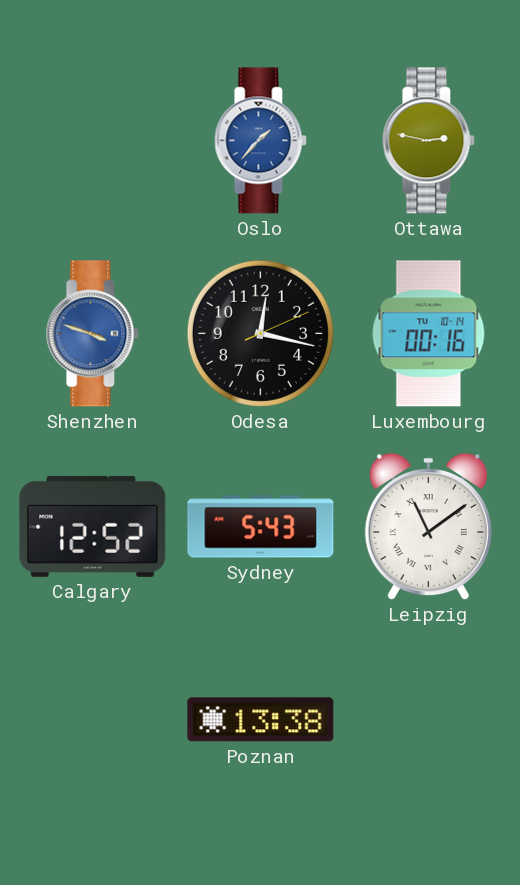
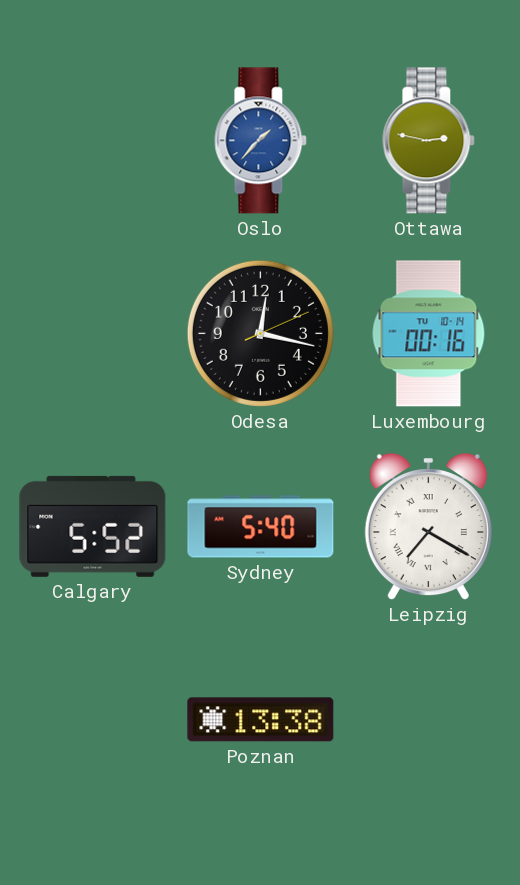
Shenzhen: 3:48 -> none
Calgary: 12:52 -> 5:52
Sydney: 5:43 -> 5:40
Leipzig: 11:09 -> 7:20
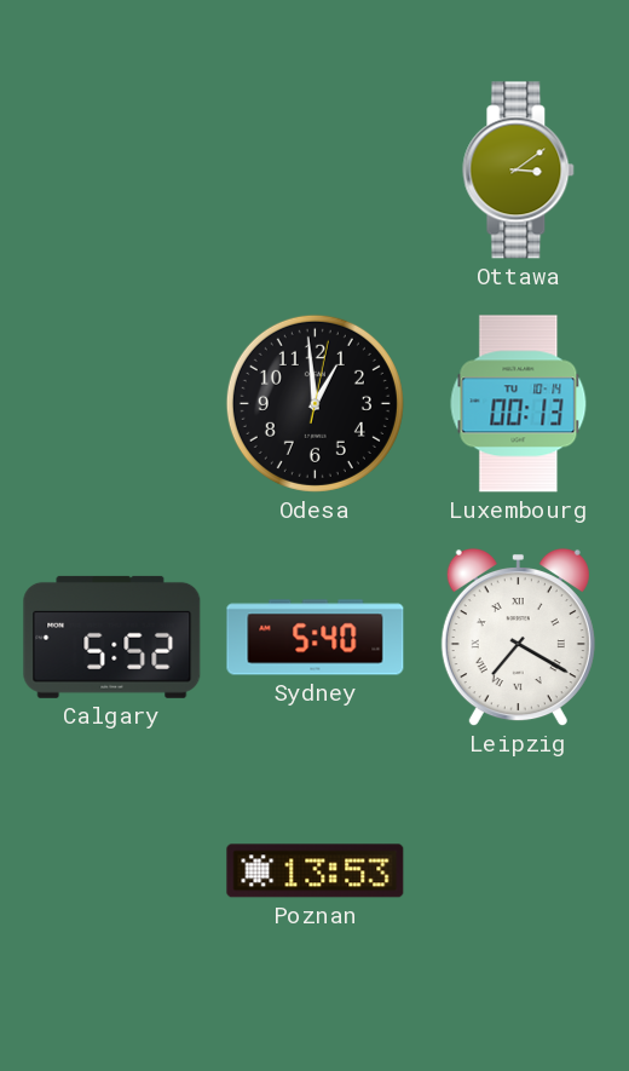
Oslo: 1:37 -> none
Ottawa: 2:47 -> 3:09
Odesa: 12:17 -> 12:59
Luxembourg: 00:16 -> 00:13
Poznan: 13:38 -> 13:53
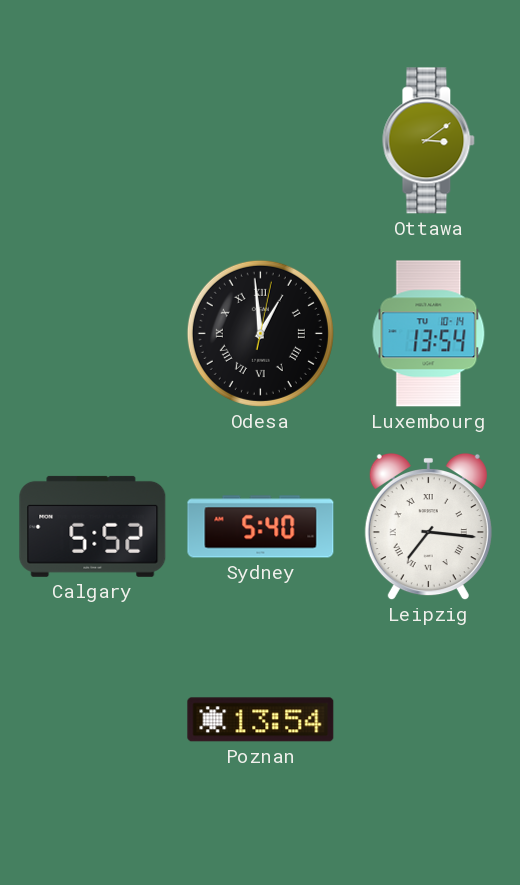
Odesa numerals: Arabic -> Roman
Luxembourg: 00:13 -> 13:54
Leipzig: 7:20 -> 7:16
Poznan: 13:53 -> 13:54
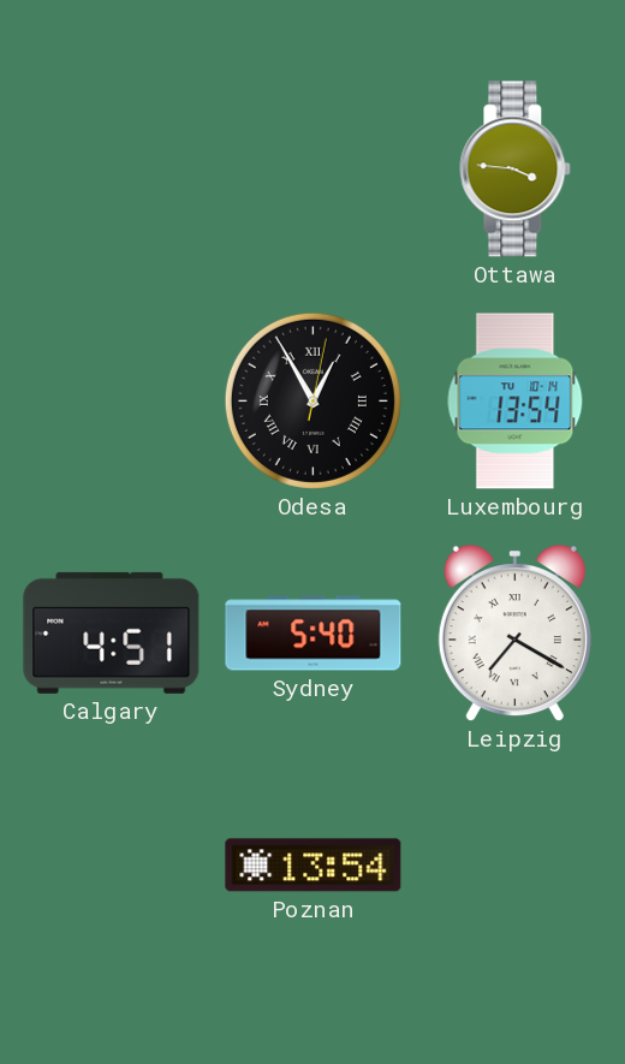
Ottawa: 3:09 -> 3:46
Odesa: 12:59 -> 12:55
Calgary: 5:52 -> 4:51
Leipzig: 7:16 -> 7:20
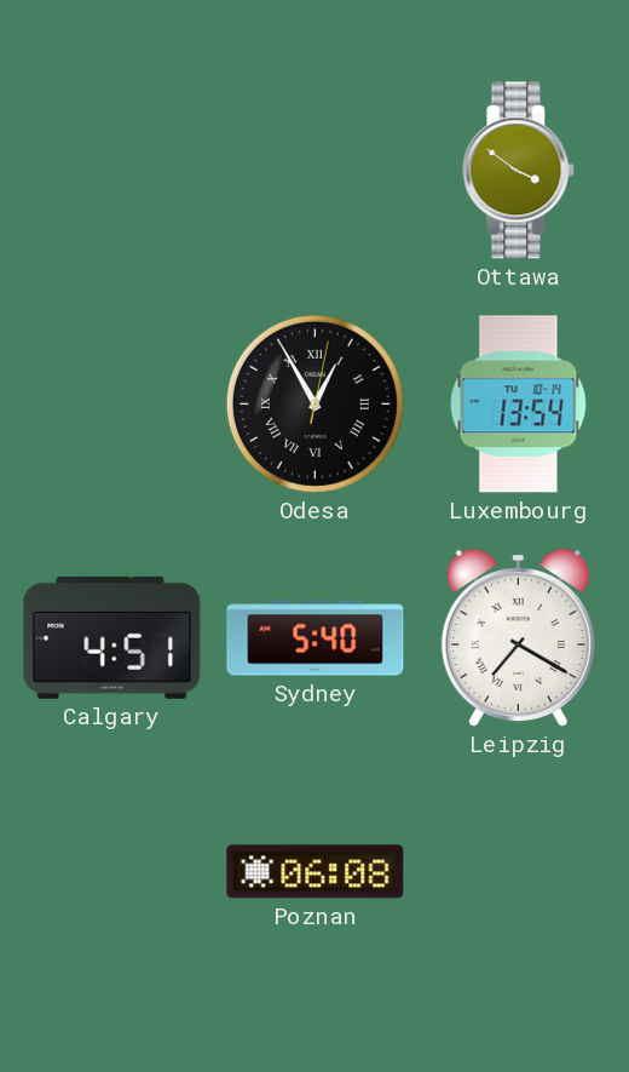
Ottawa: 3:46 -> 3:51
Poznan: 13:54 -> 06:08
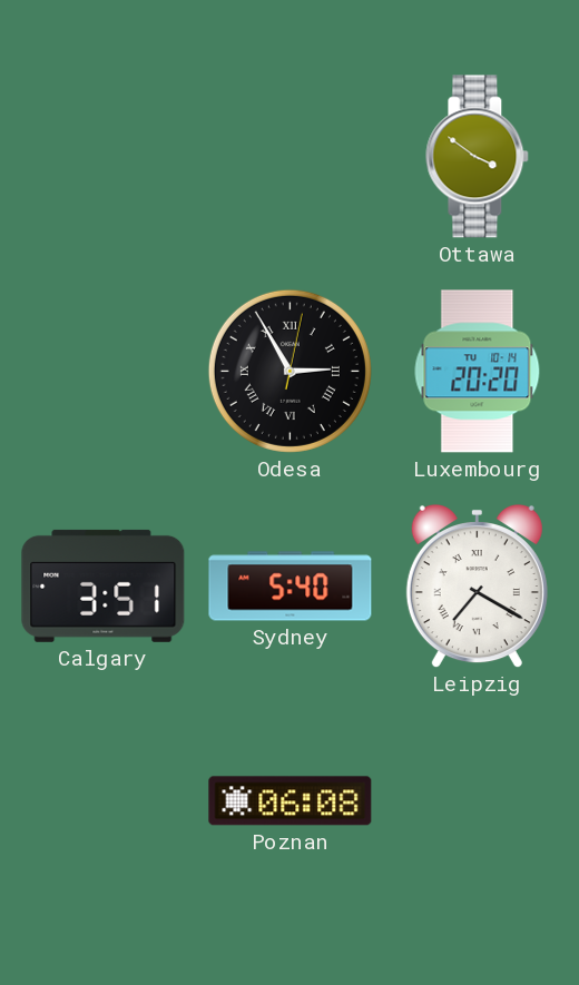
Odesa: 12:55 -> 2:55
Luxembourg: 13:54 -> 20:20
Calgary: 4:51 -> 3:51
